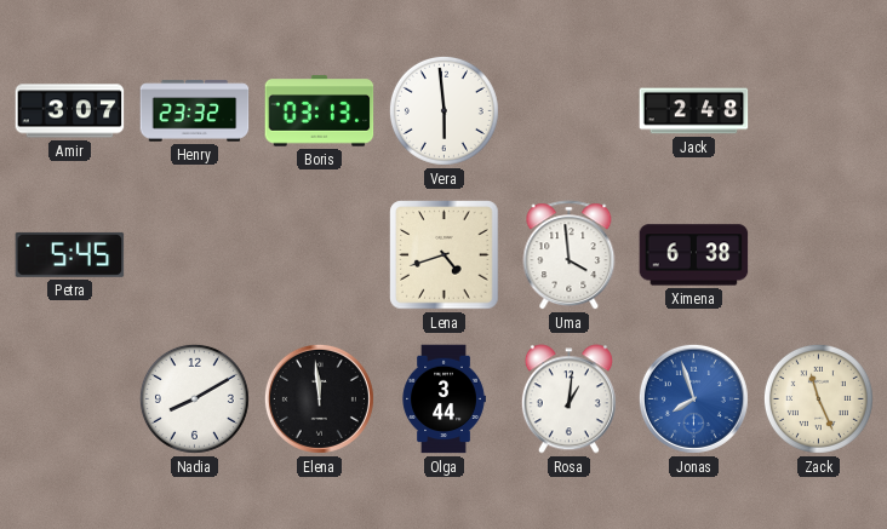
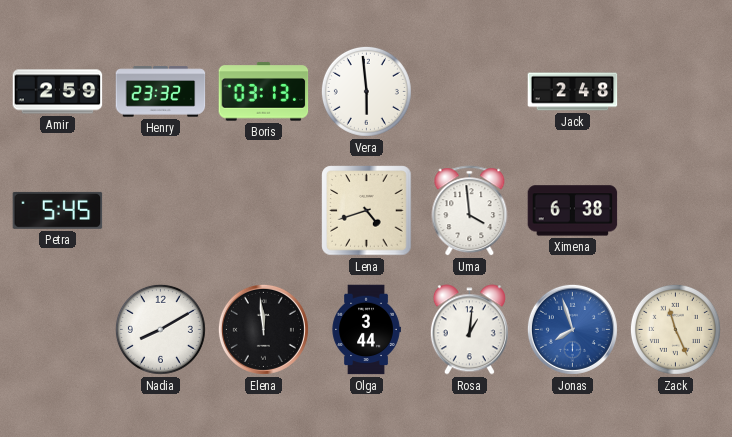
Amir: 3:07 -> 2:59
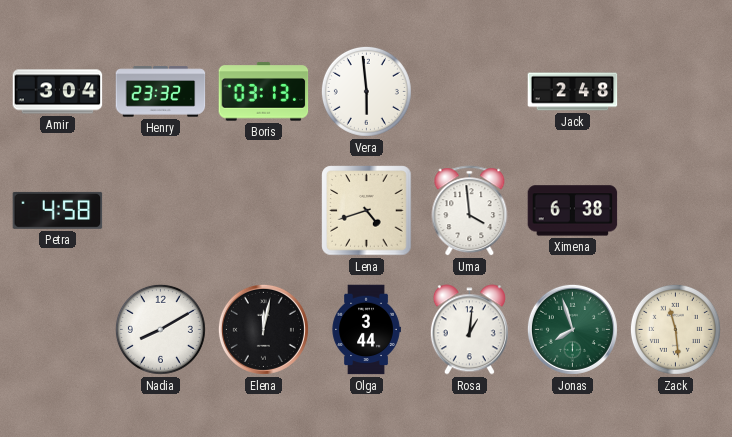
Amir: 2:59 -> 3:04
Petra: 5:45 -> 4:58
Elena: 11:59 -> 12:02
Jonas dial: blue -> green
Zack: 11:26 -> 11:29
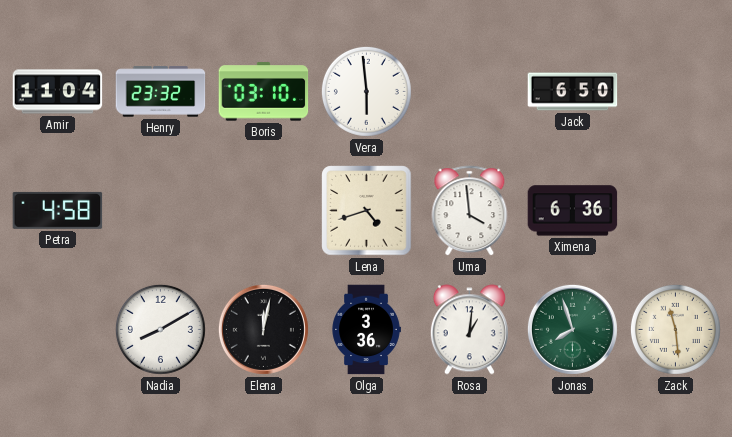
Amir: 3:04 -> 11:04
Boris: 03:13 -> 03:10
Jack: 2:48 -> 6:50
Ximena: 6:38 -> 6:36
Olga: 3:44 -> 3:36
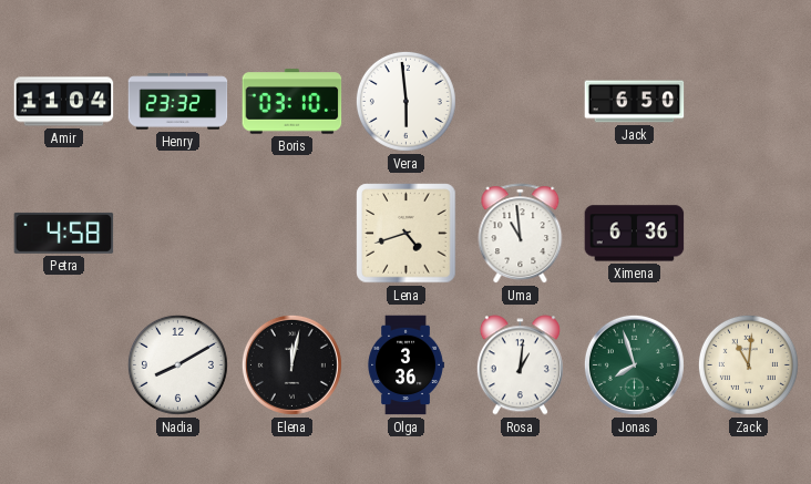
Uma: 3:59 -> 10:59
Zack: 11:29 -> 11:01
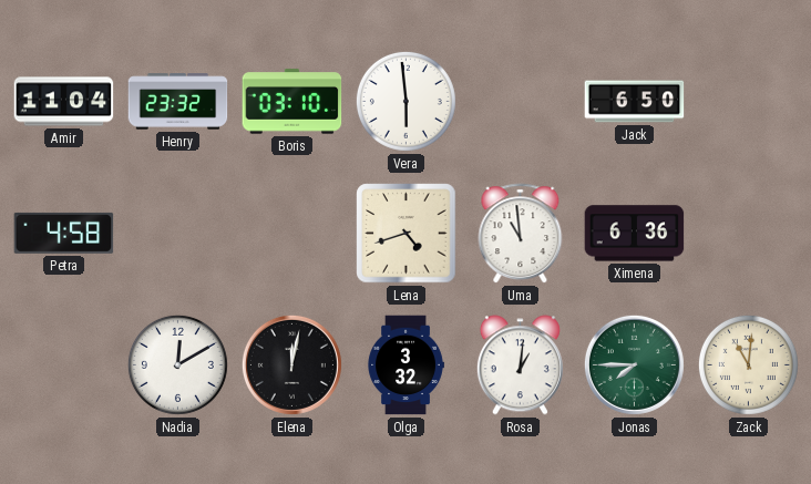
Nadia: 8:10 -> 12:10
Olga: 3:36 -> 3:32
Jonas: 7:57 -> 7:45
